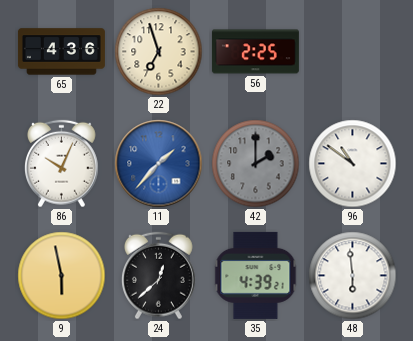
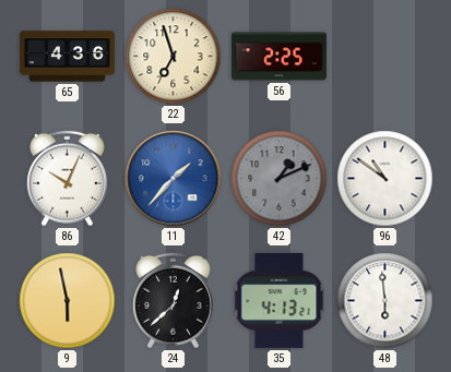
42: 2:00 -> 1:11
35: 4:39 -> 4:13
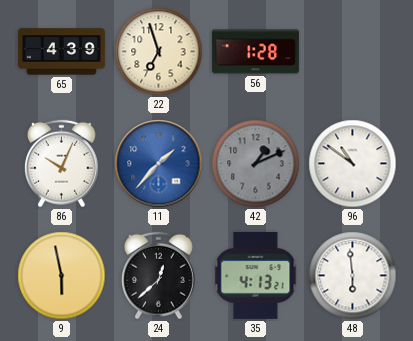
65: 4:36 -> 4:39
56: 2:25 -> 1:28
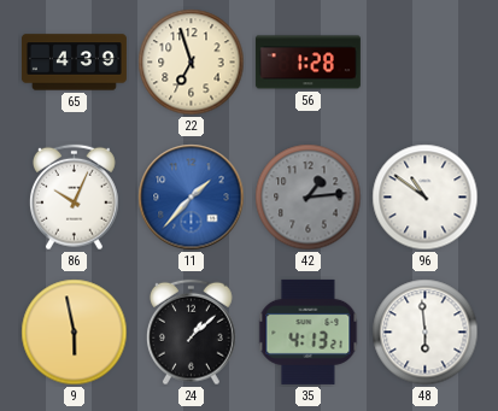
42: 1:11 -> 1:14
24: 12:38 -> 1:08
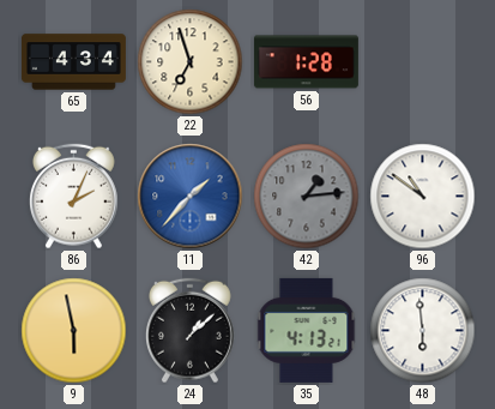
65: 4:39 -> 4:34
86: 10:04 -> 2:04
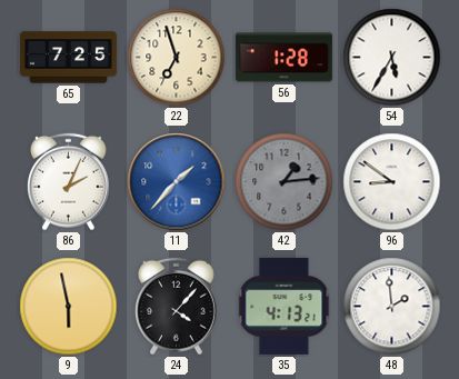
65: 4:34 -> 7:25
54: none -> 5:35
96: 10:51 -> 8:51
24: 1:08 -> 4:07
48: 5:59 -> 1:59
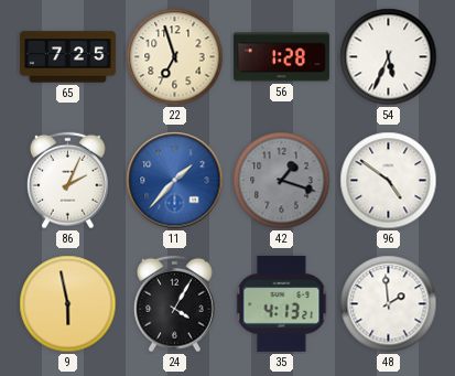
54: 5:35 -> 5:34
42: 1:14 -> 1:18
96: 8:51 -> 4:51
24: 4:07 -> 4:05
